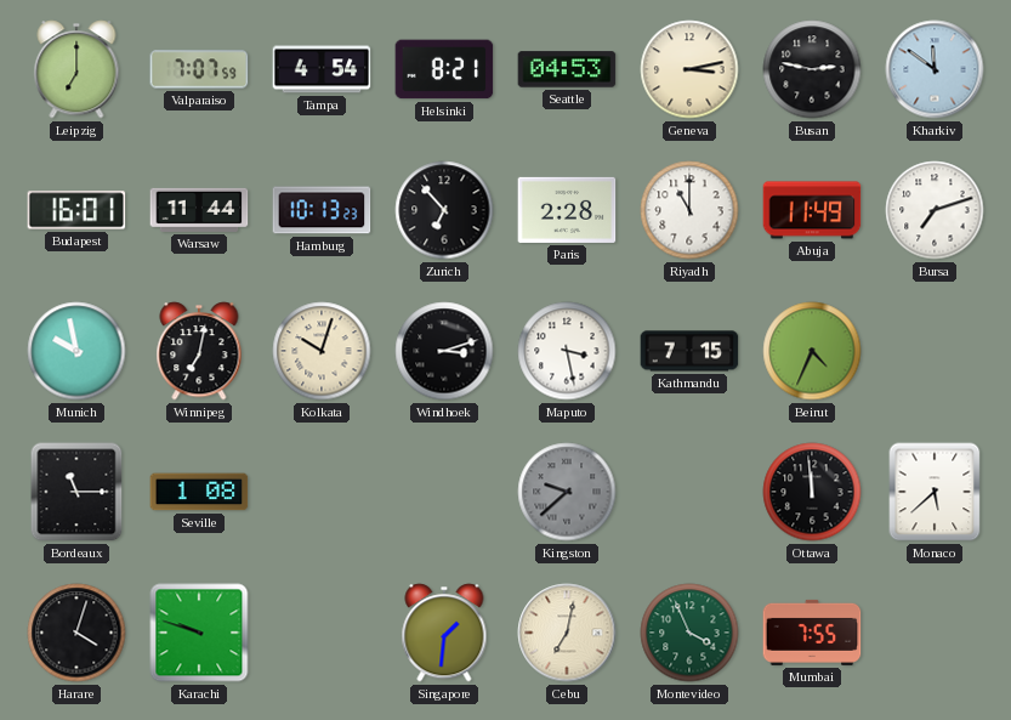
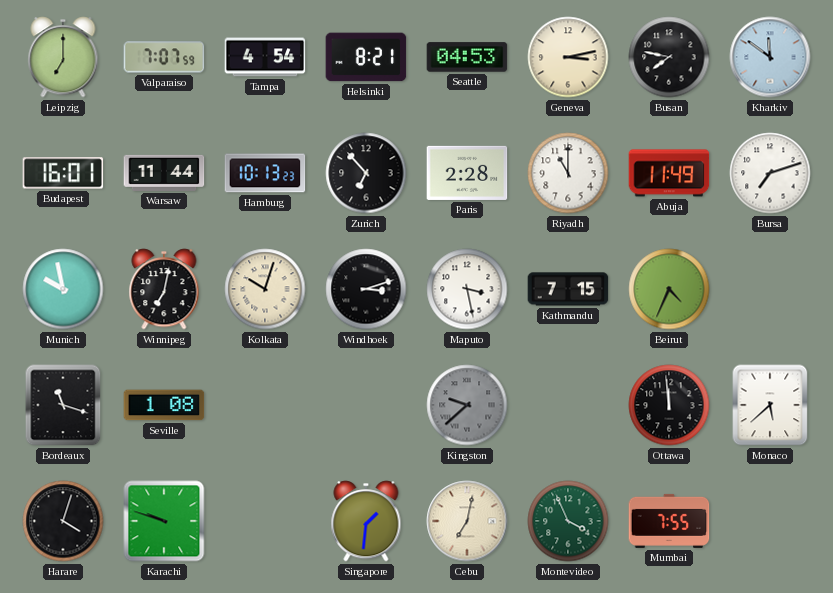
Busan: 2:47 -> 7:47
Bordeaux: 11:15 -> 11:18
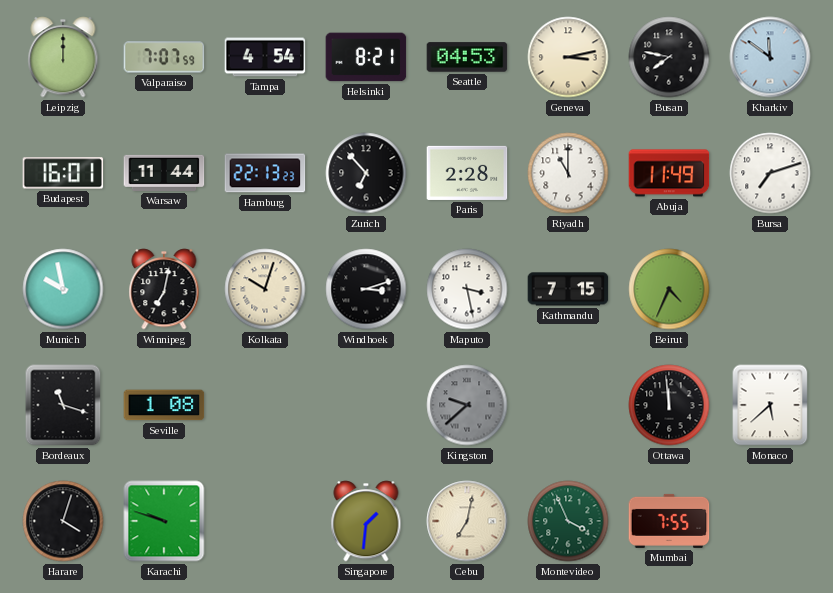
Leipzig: 7:00 -> 12:00
Hamburg: 10:13 -> 22:13
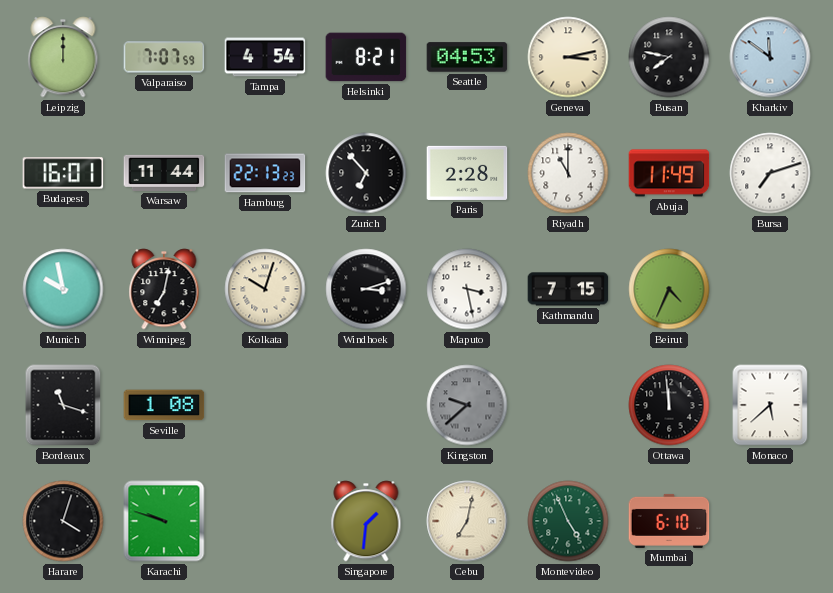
Montevideo: 3:56 -> 4:56
Mumbai: 7:55 -> 6:10
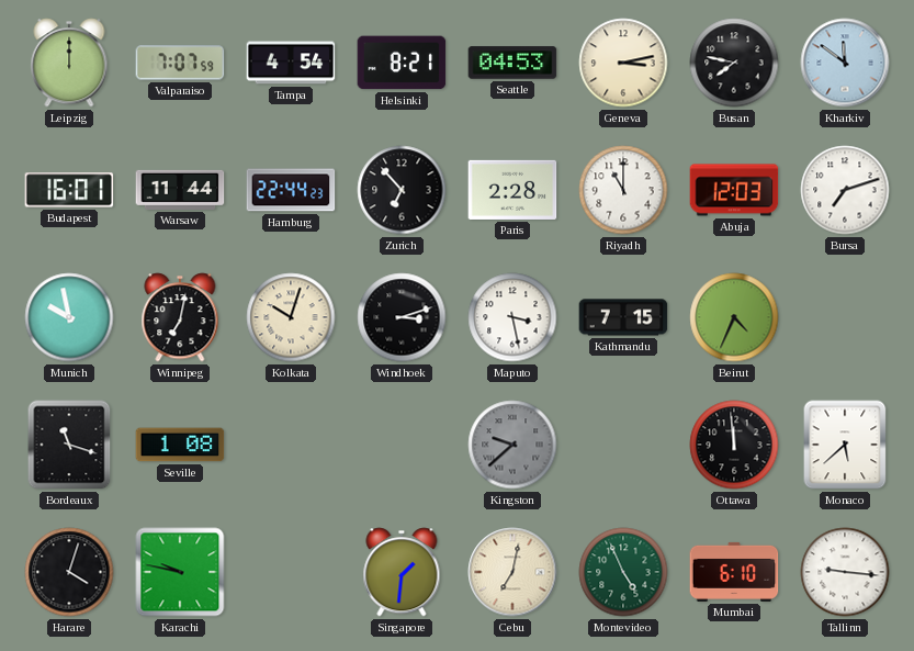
Hamburg: 22:13 -> 22:44
Abuja: 11:49 -> 12:03
Karachi: 9:48 -> 9:47
Tallinn: none -> 9:16
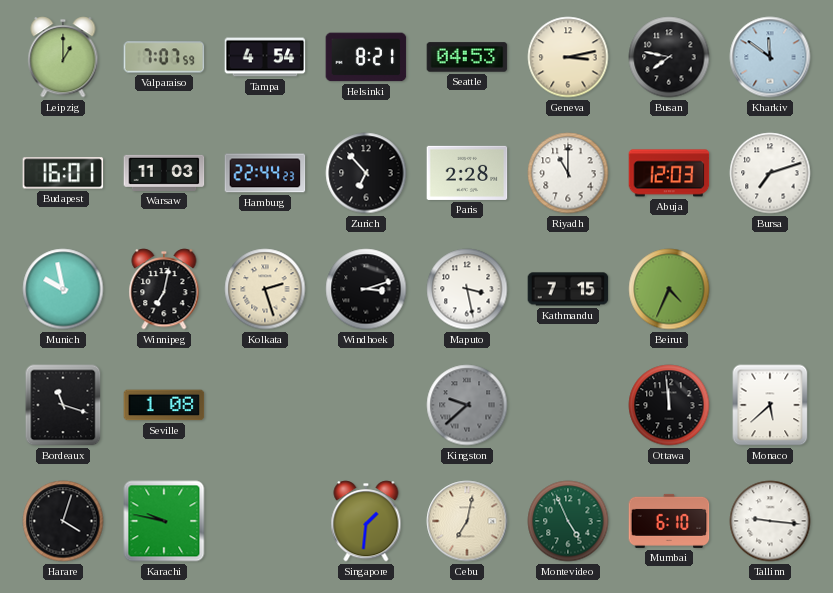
Leipzig: 12:00 -> 1:00
Warsaw: 11:44 -> 11:03
Kolkata: 10:03 -> 2:27
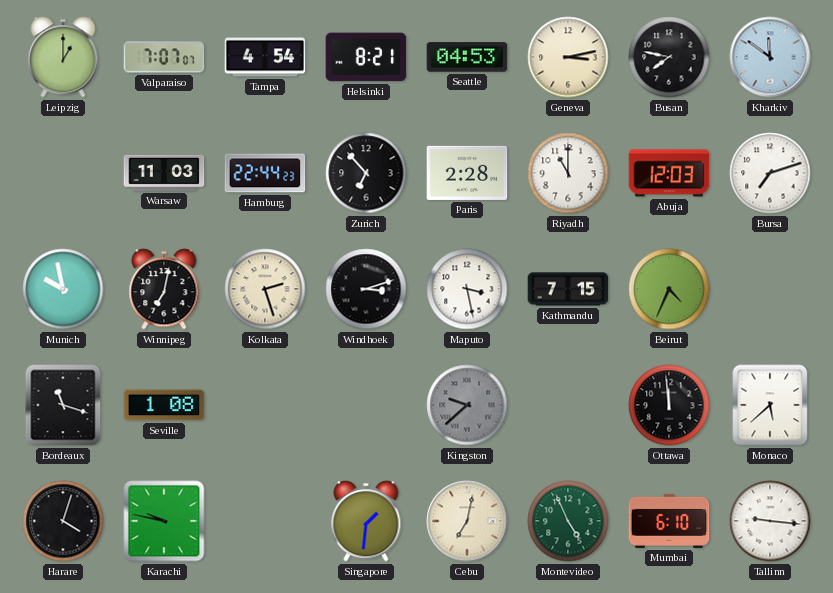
Valparaiso: 7:07:59 -> 7:07:07
Budapest: 16:01 -> none
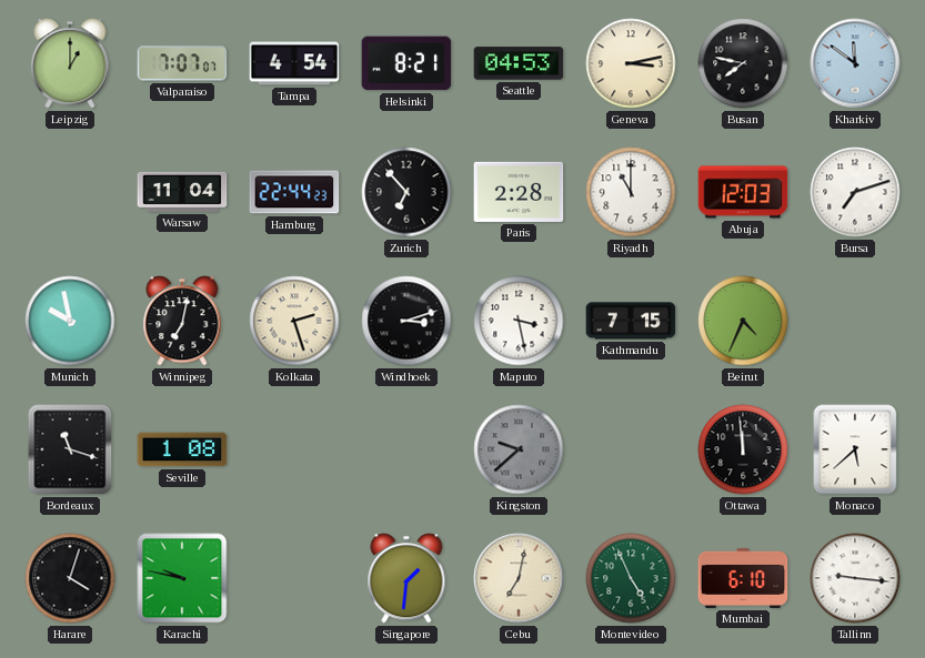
Warsaw: 11:03 -> 11:04
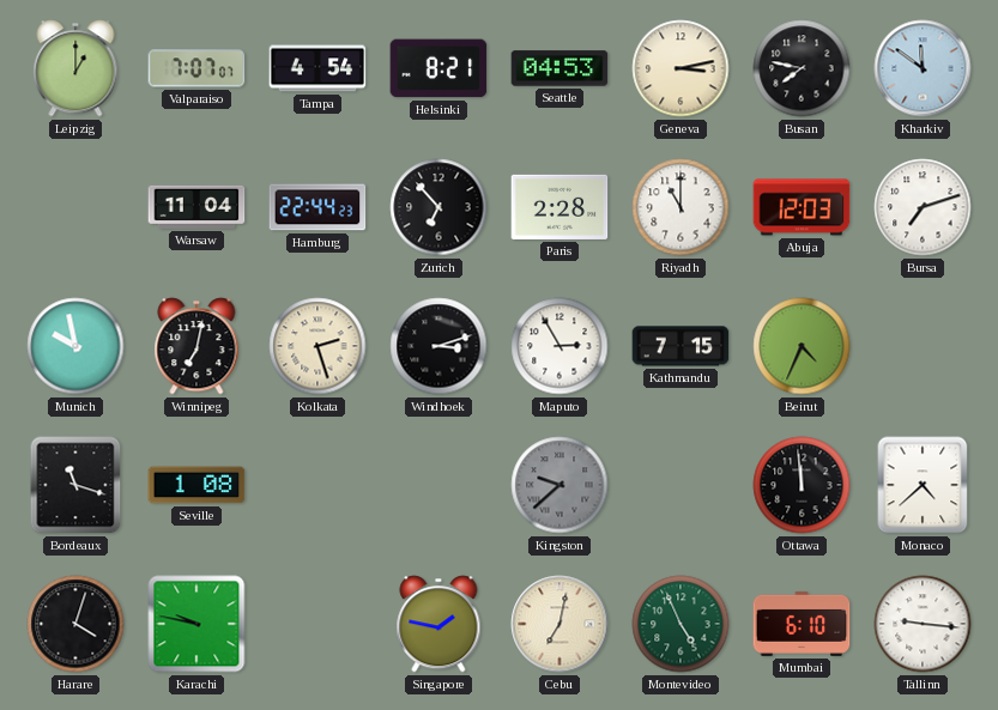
Maputo: 3:28 -> 2:55
Monaco: 5:38 -> 4:38
Singapore: 1:31 -> 1:47
